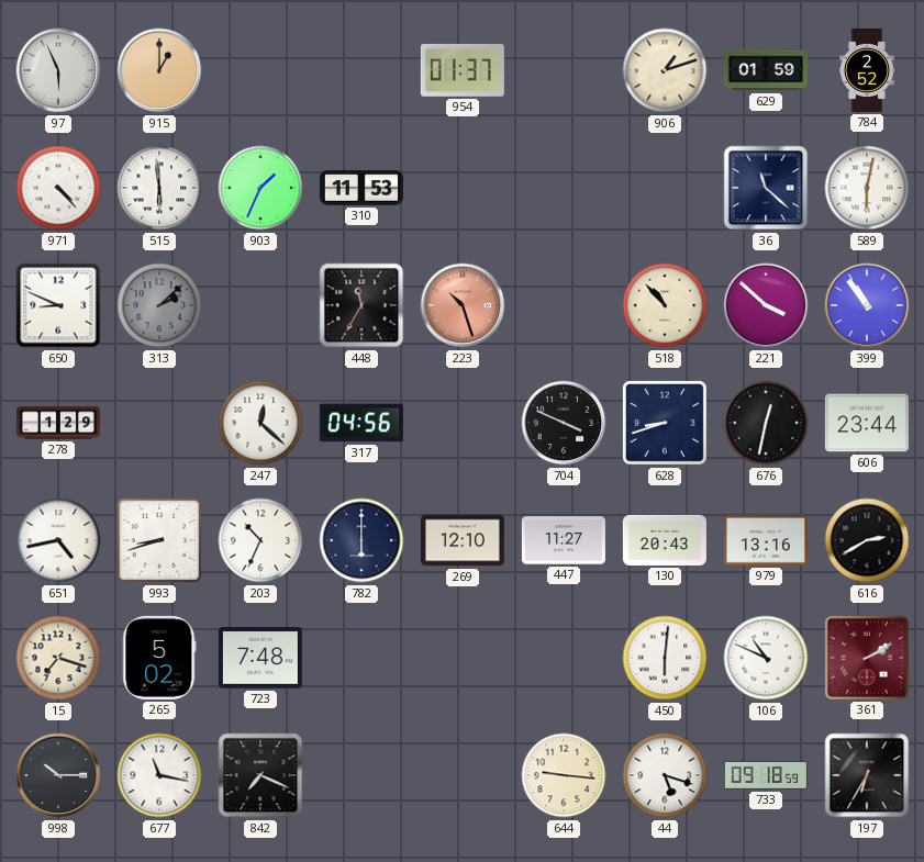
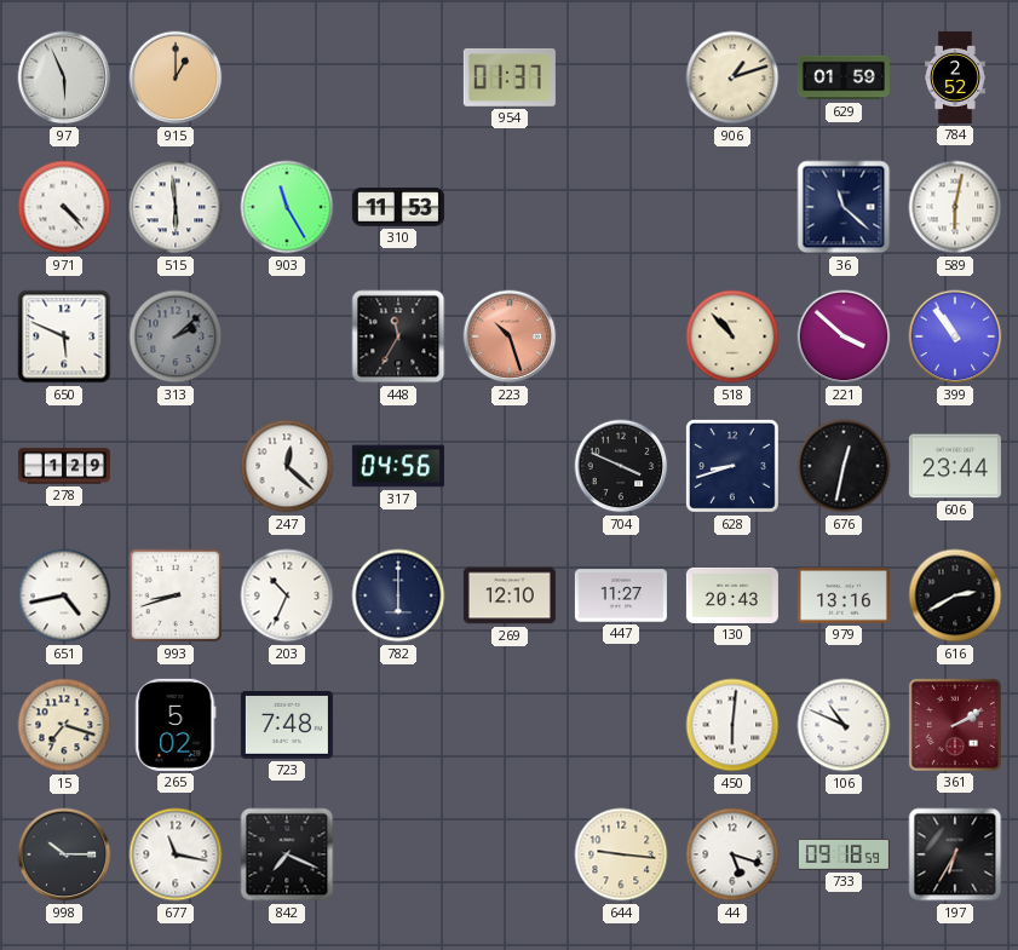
903: 1:34 -> 11:25
650: 8:49 -> 5:49
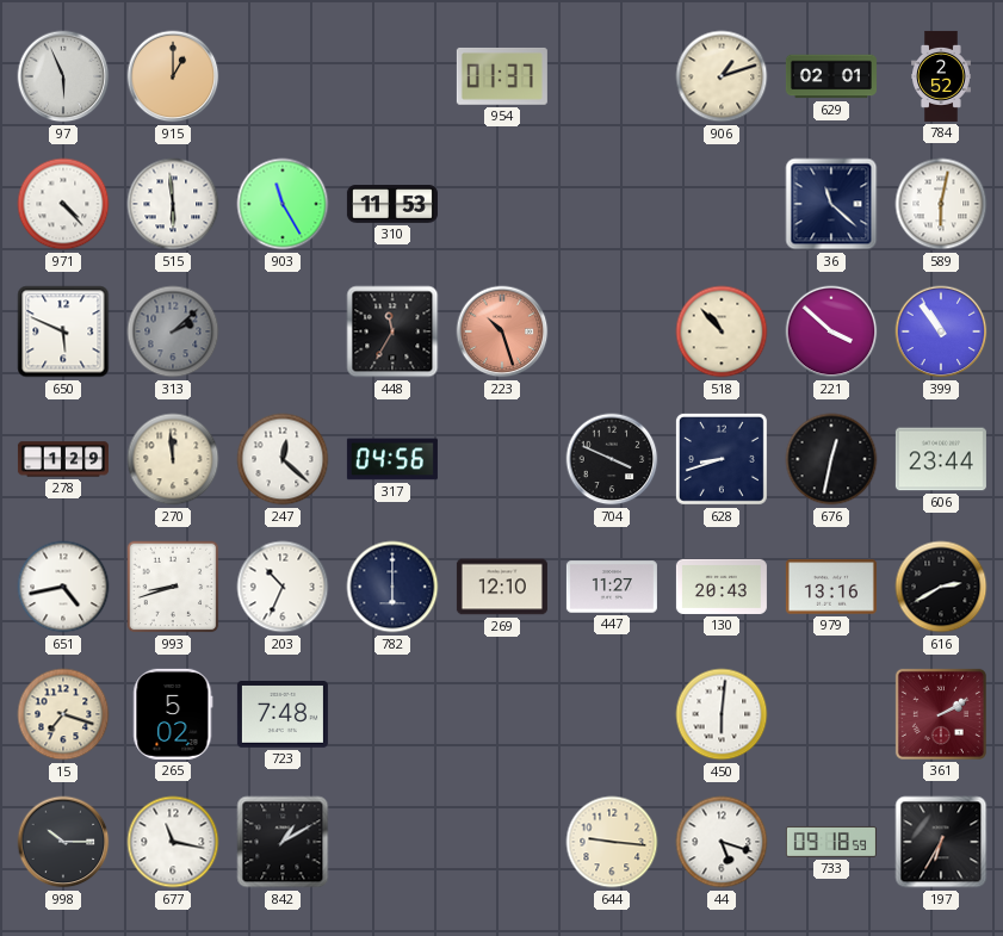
629: 01:59 -> 02:01
270: none -> 11:59
106: 10:49 -> none
842: 7:19 -> 1:10
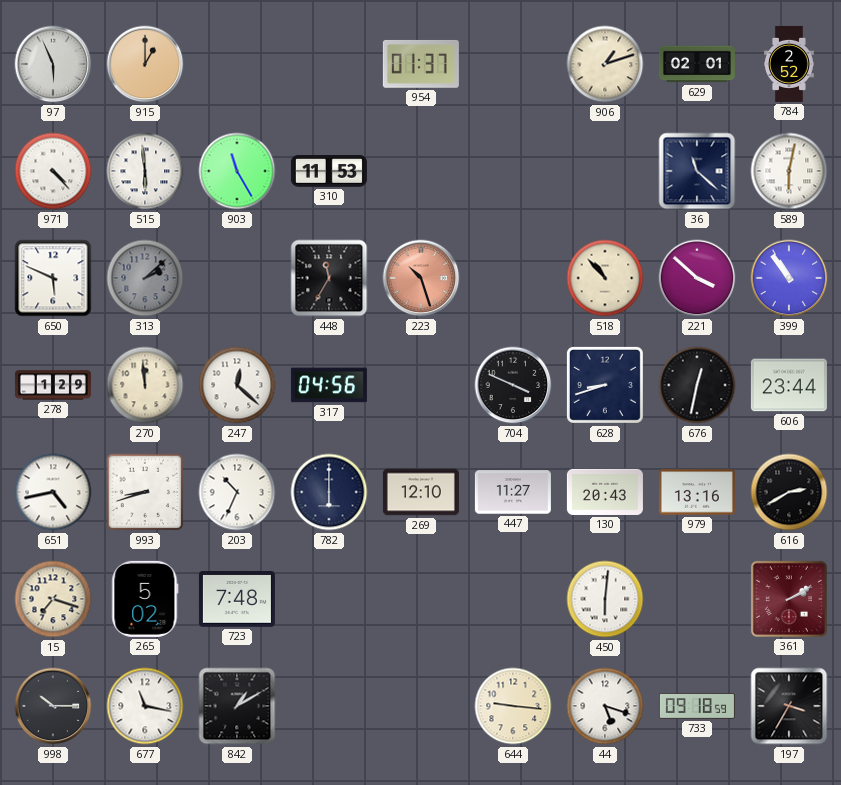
197: 6:35 -> 3:35
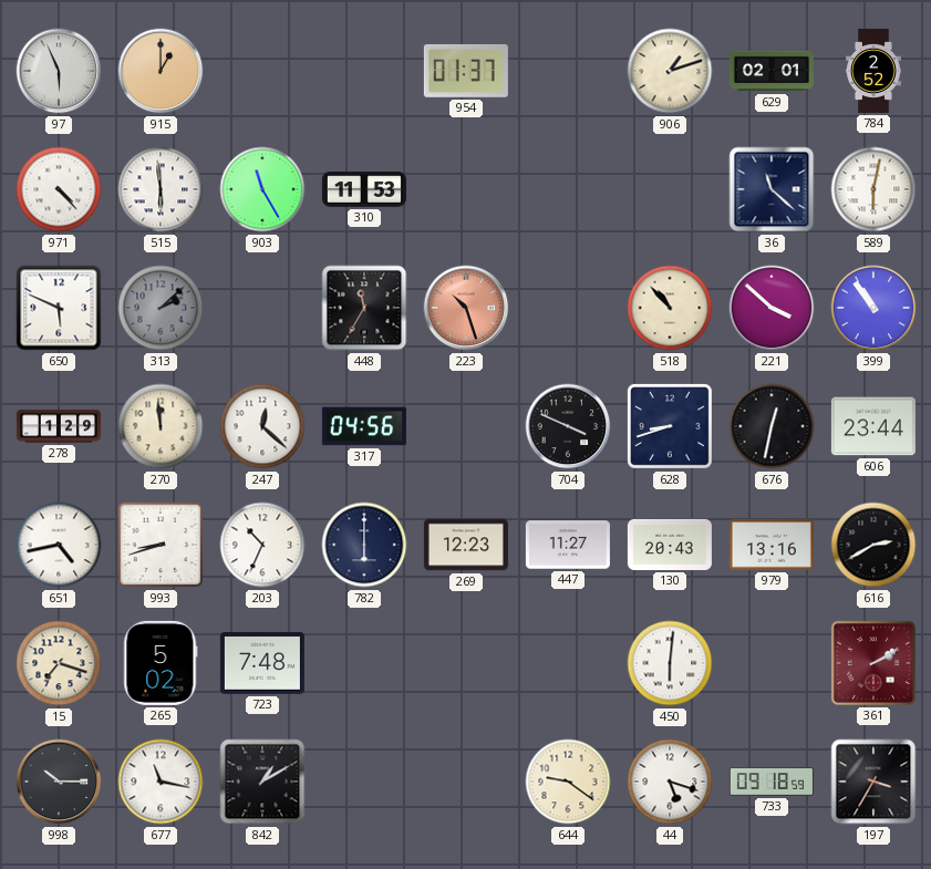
269: 12:10 -> 12:23
644: 9:16 -> 9:21
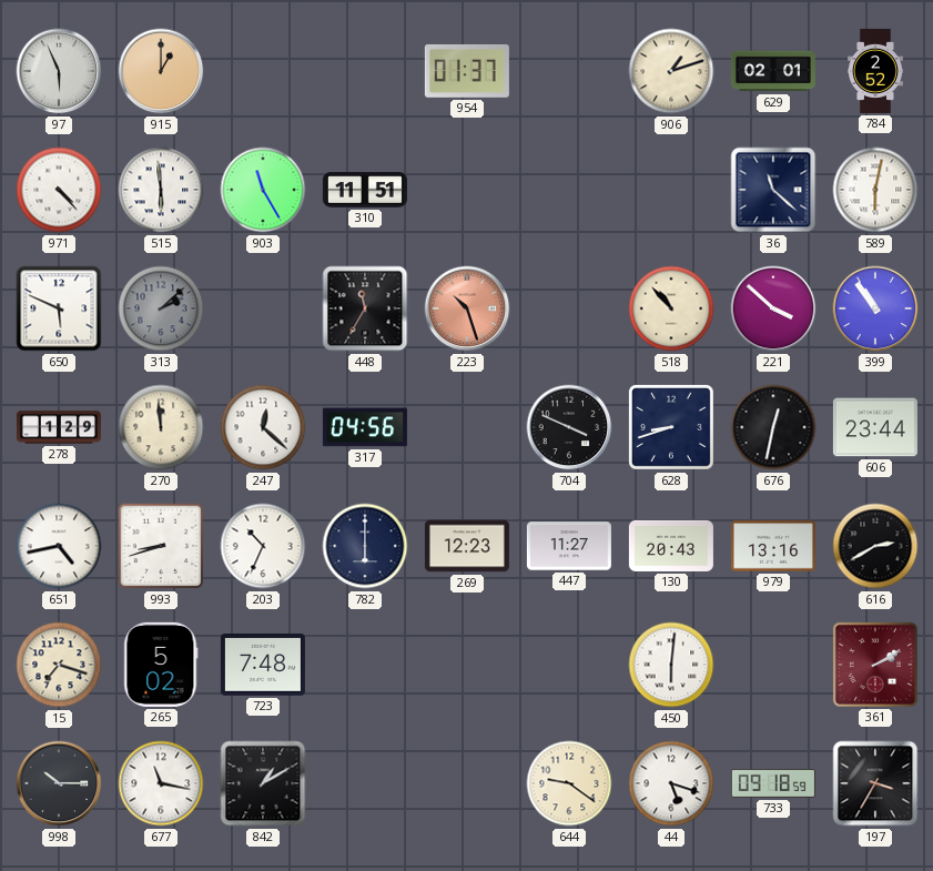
310: 11:53 -> 11:51
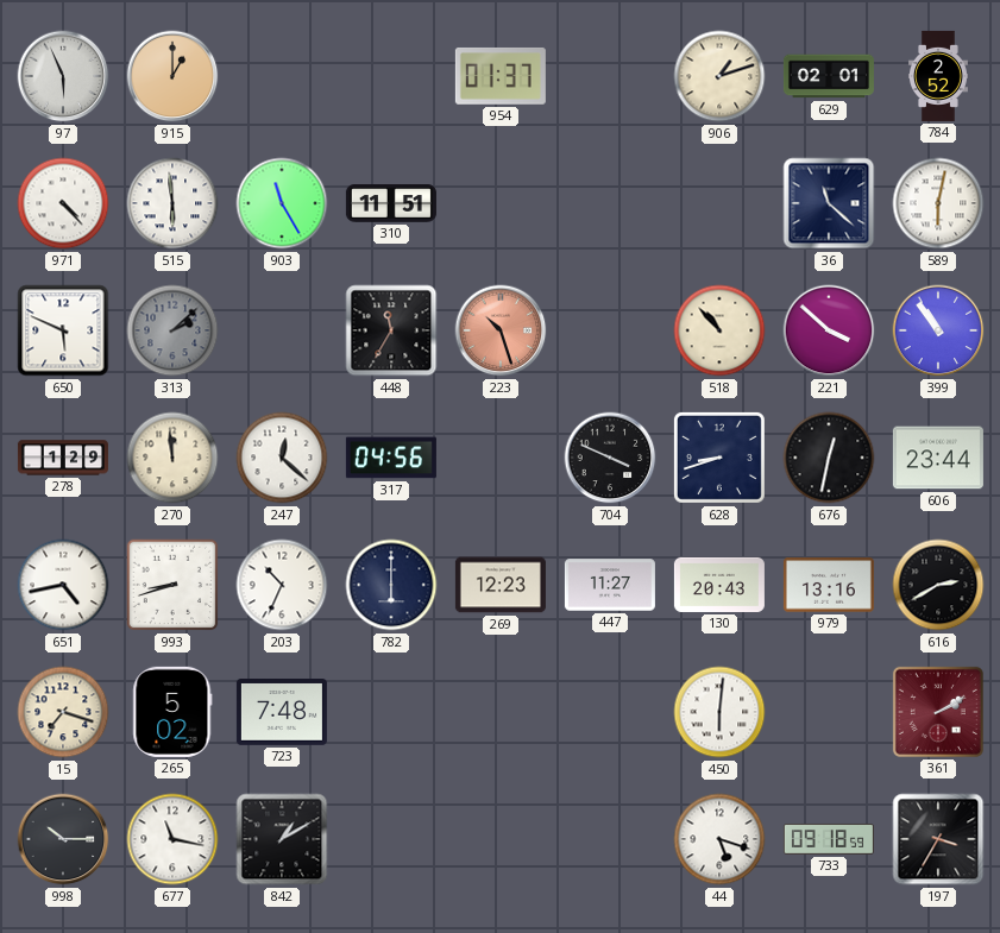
644: 9:21 -> none
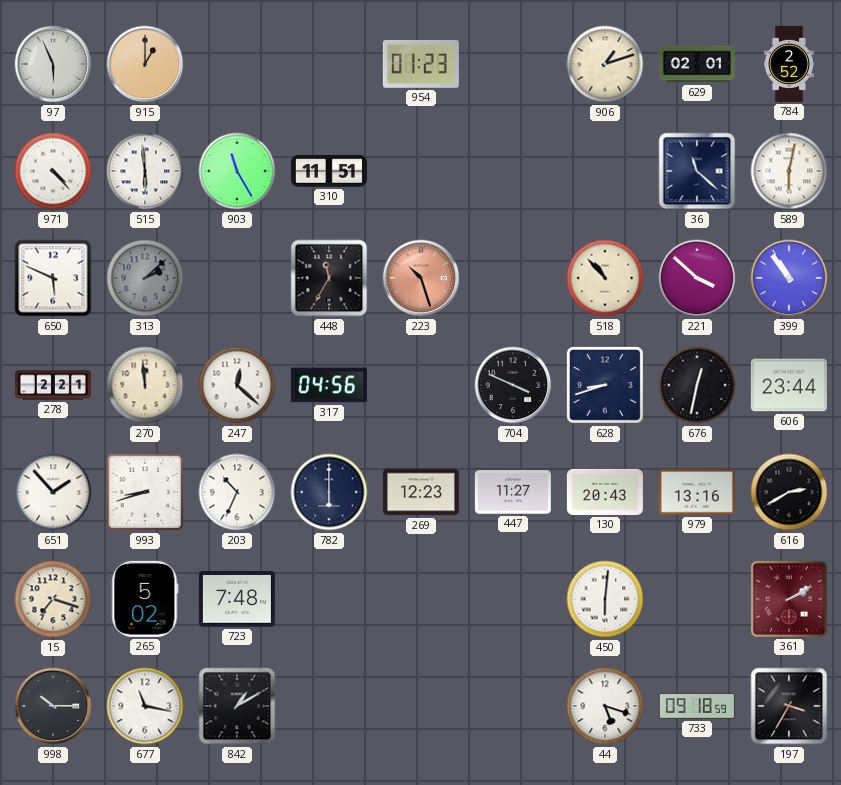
954: 01:37 -> 01:23
278: 1:29 -> 2:21
651: 4:43 -> 1:53
